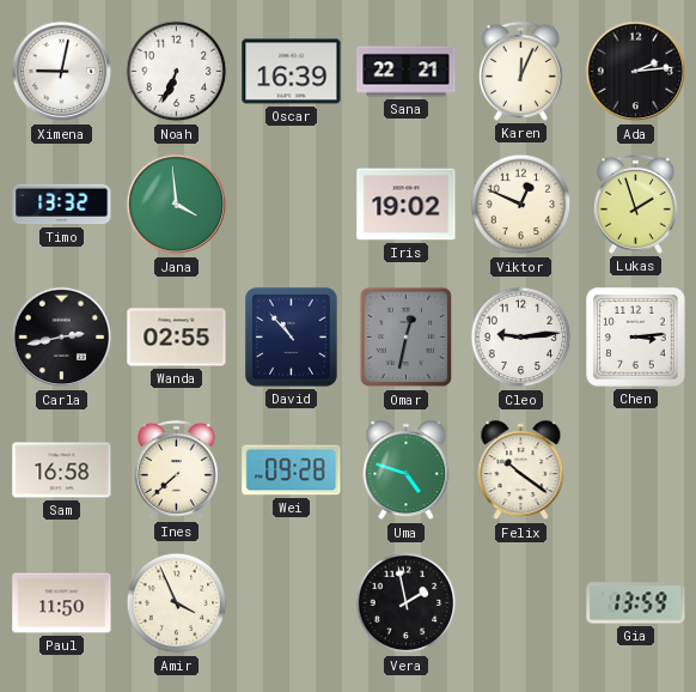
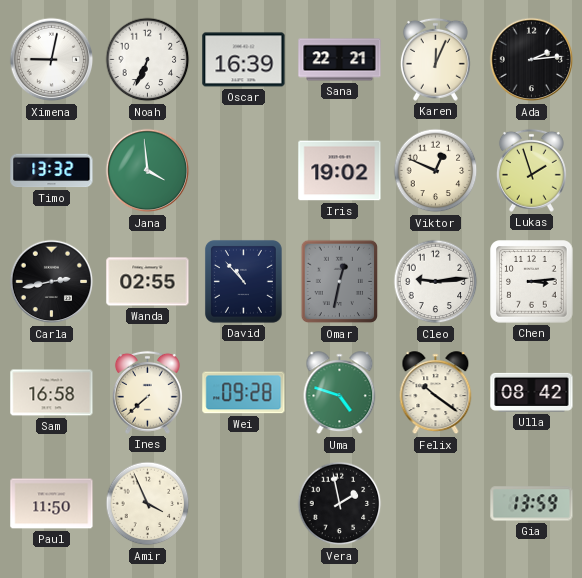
Ulla: none -> 08:42
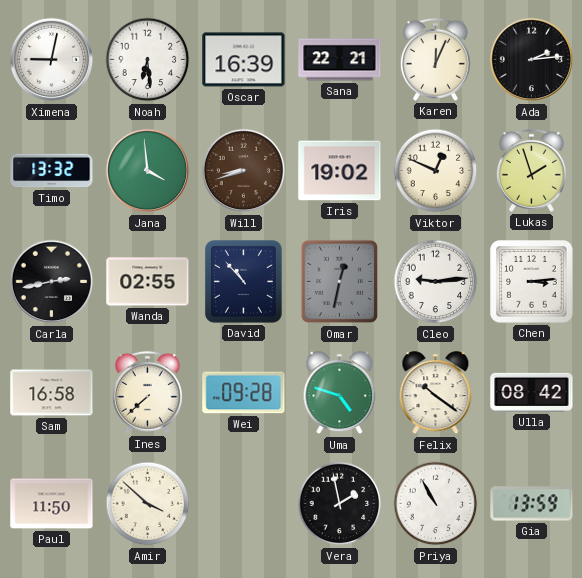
Noah: 6:34 -> 6:29
Will: none -> 8:42
Amir: 3:56 -> 3:52
Priya: none -> 10:55
